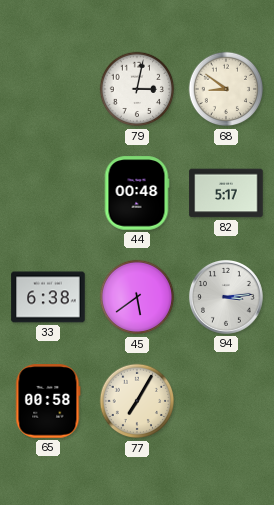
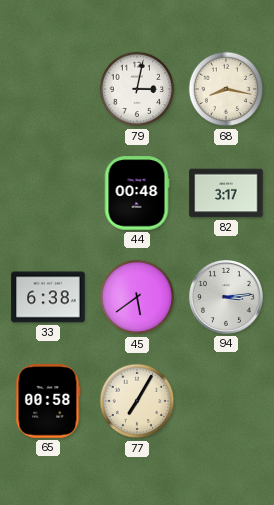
68: 8:51 -> 8:17
82: 5:17 -> 3:17
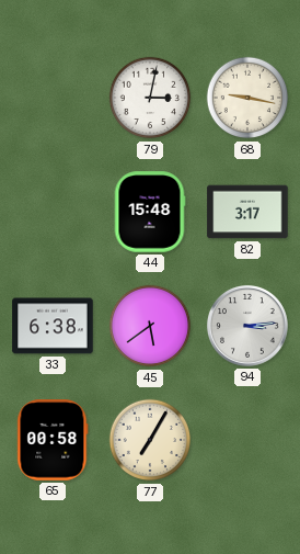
68: 8:17 -> 9:17
44: 00:48 -> 15:48
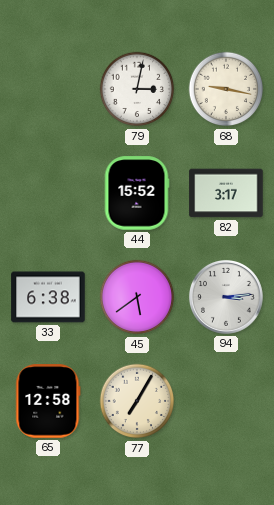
44: 15:48 -> 15:52
65: 00:58 -> 12:58
